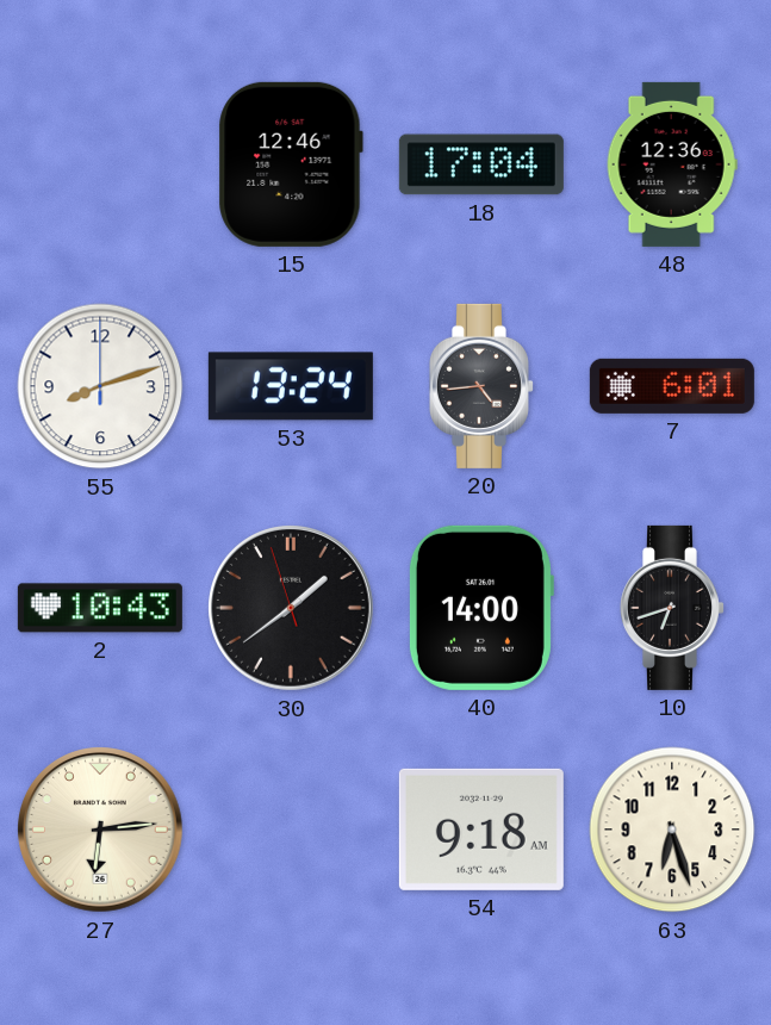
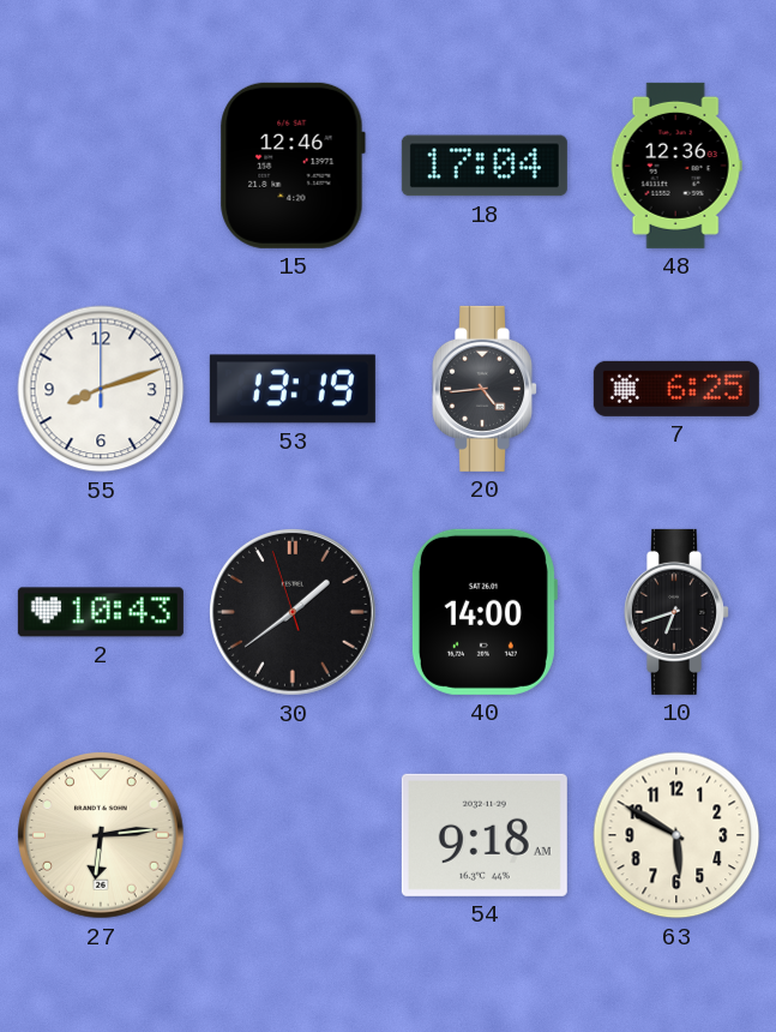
53: 13:24 -> 13:19
7: 6:01 -> 6:25
63: 6:27 -> 5:50
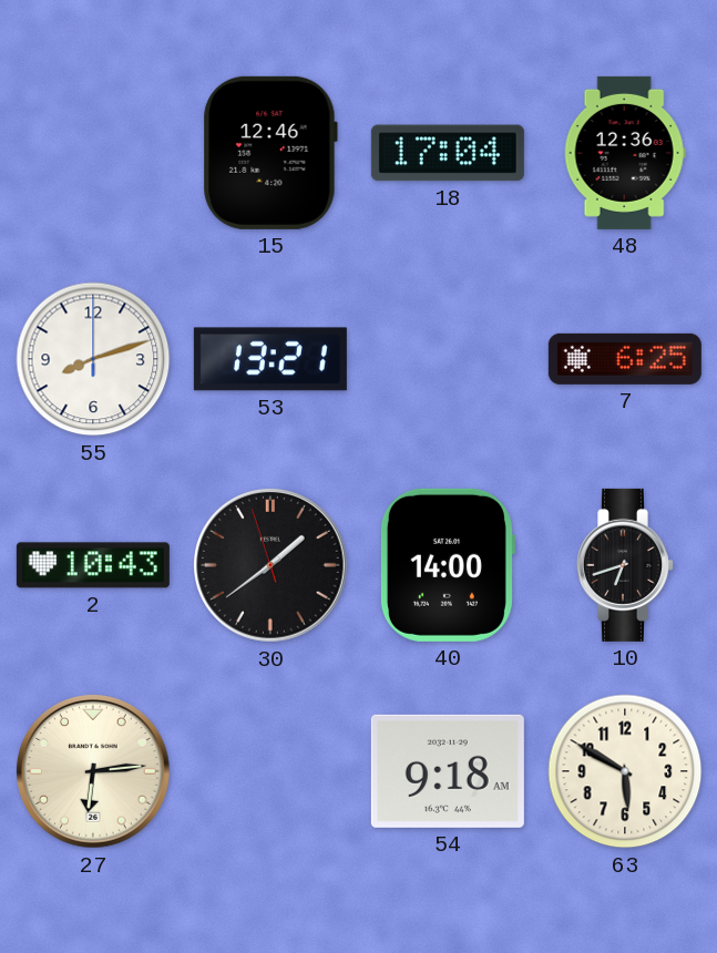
53: 13:19 -> 13:21
20: 4:44 -> none
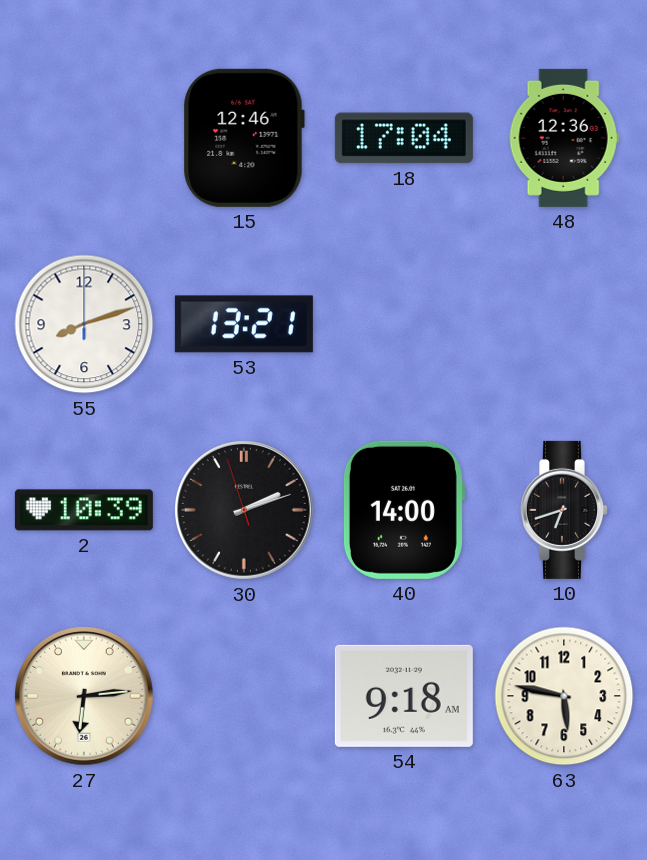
7: 6:25 -> none
2: 10:43 -> 10:39
30: 1:38 -> 2:11
63: 5:50 -> 5:47
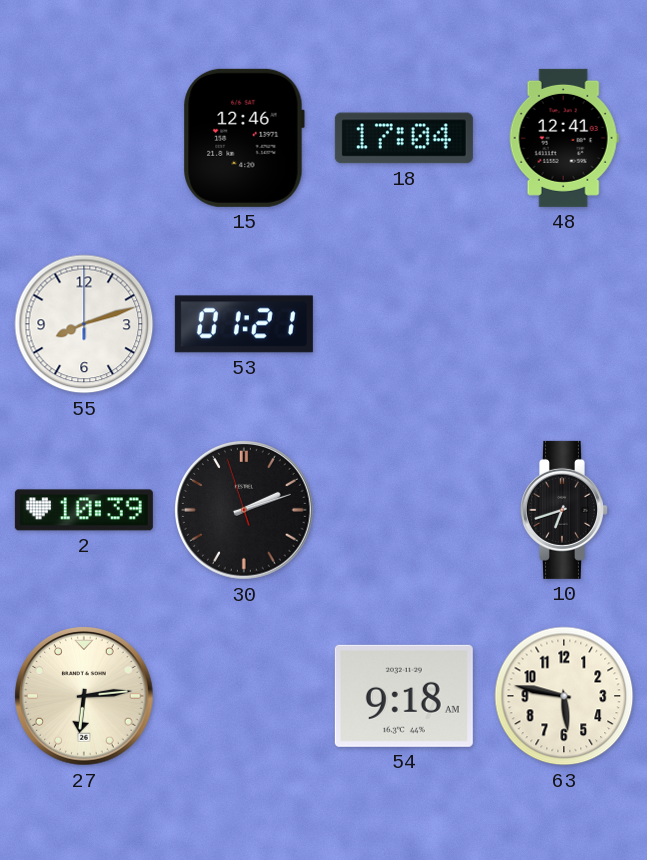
48: 12:36 -> 12:41
53: 13:21 -> 01:21
40: 14:00 -> none
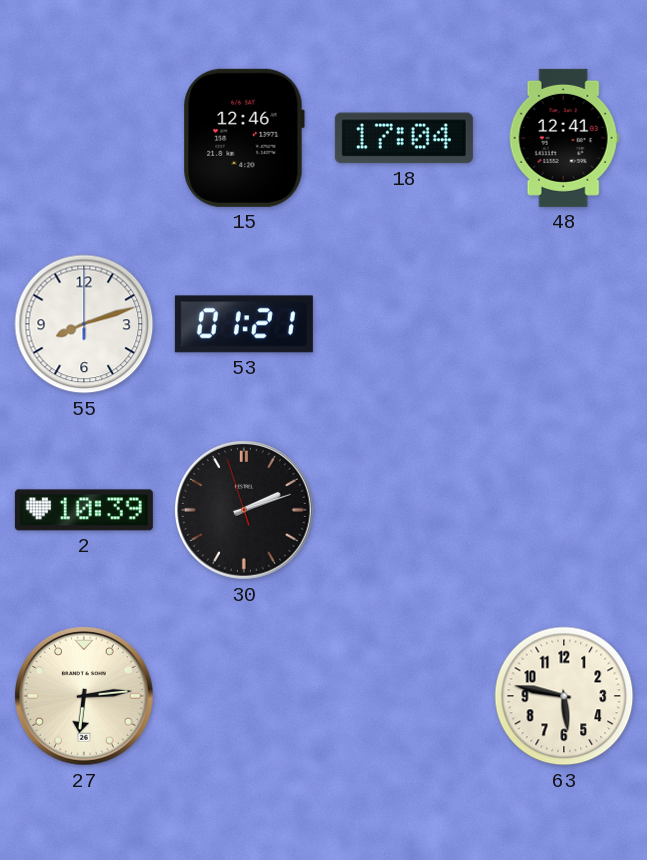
10: 6:42 -> none
54: 9:18 -> none
